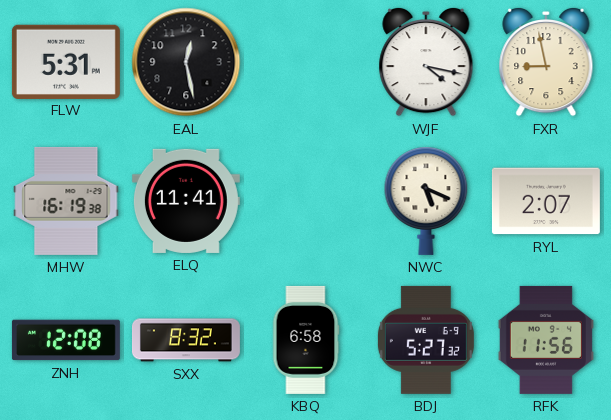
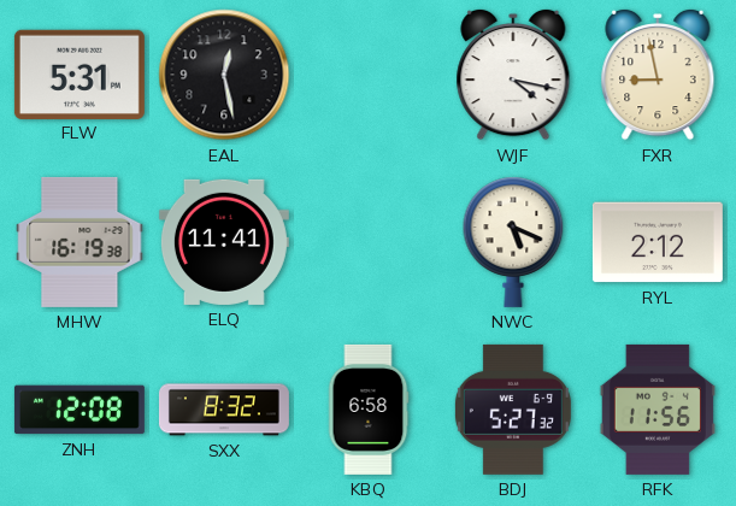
RYL: 2:07 -> 2:12
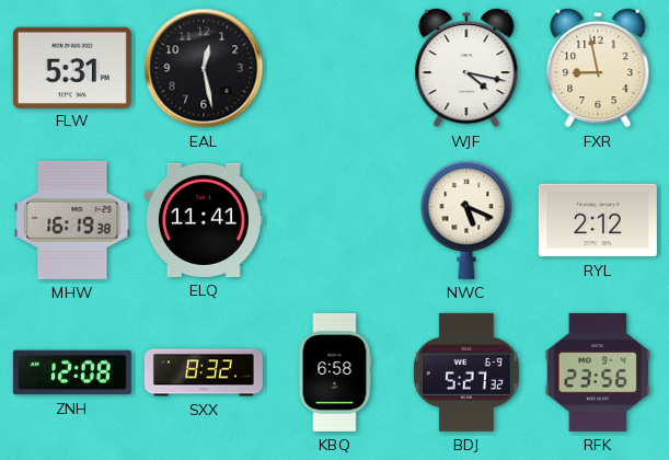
RFK: 11:56 -> 23:56
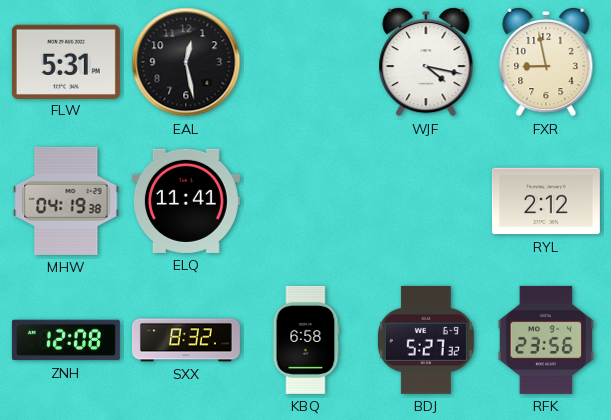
MHW: 16:19 -> 04:19
NWC: 5:19 -> none
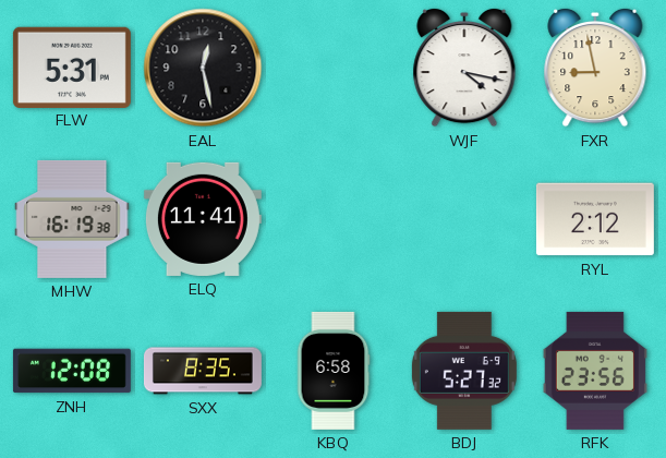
MHW: 04:19 -> 16:19
SXX: 8:32 -> 8:35
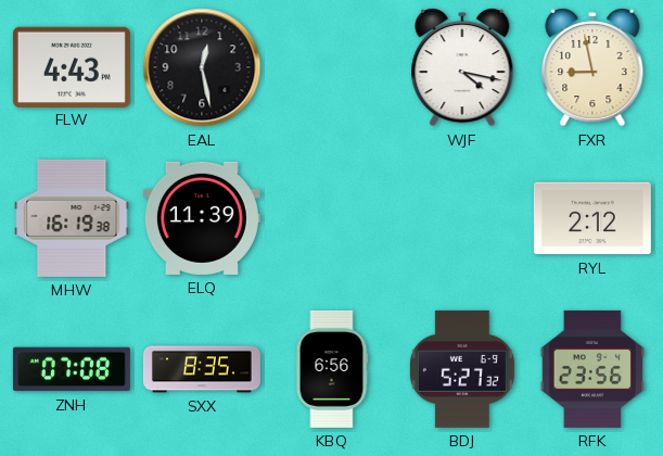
FLW: 5:31 -> 4:43
ELQ: 11:41 -> 11:39
ZNH: 12:08 -> 07:08
KBQ: 6:58 -> 6:56
